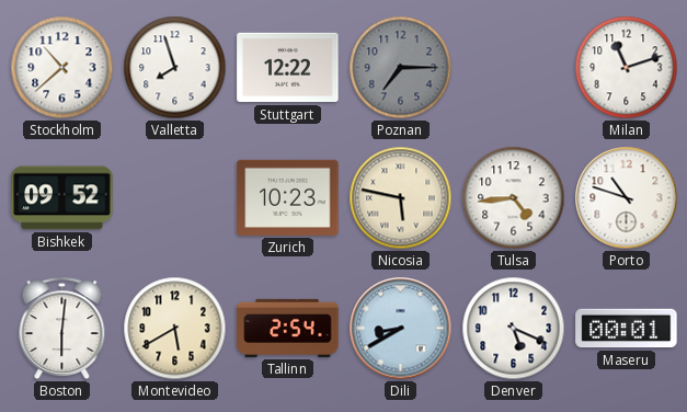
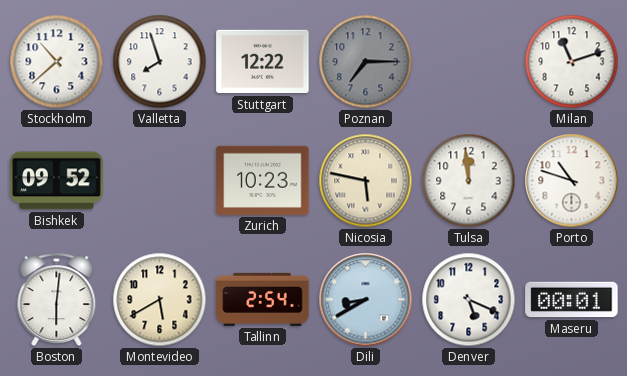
Tulsa: 4:44 -> 11:59
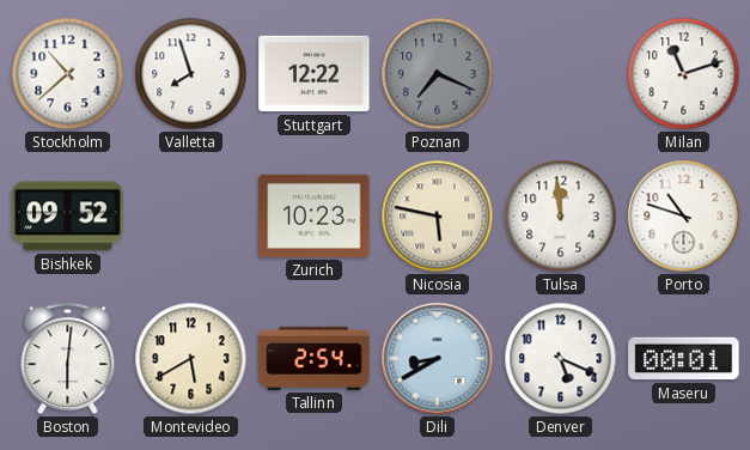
Poznan: 7:15 -> 7:19
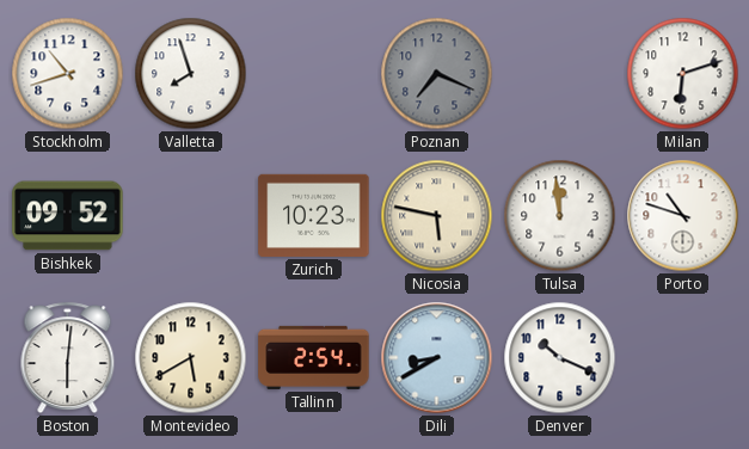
Stockholm: 10:38 -> 10:42
Stuttgart: 12:22 -> none
Milan: 11:12 -> 6:12
Denver: 5:19 -> 10:19
Maseru: 00:01 -> none
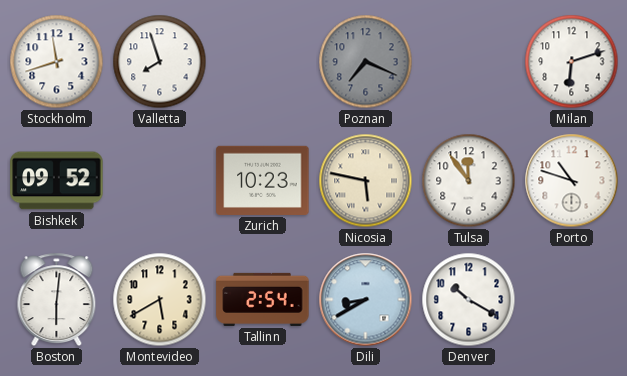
Stockholm: 10:42 -> 11:42
Tulsa: 11:59 -> 11:54
Denver: 10:19 -> 10:20
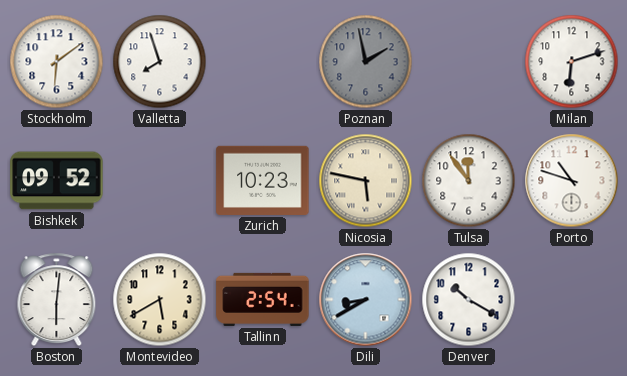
Stockholm: 11:42 -> 6:09
Poznan: 7:19 -> 1:58
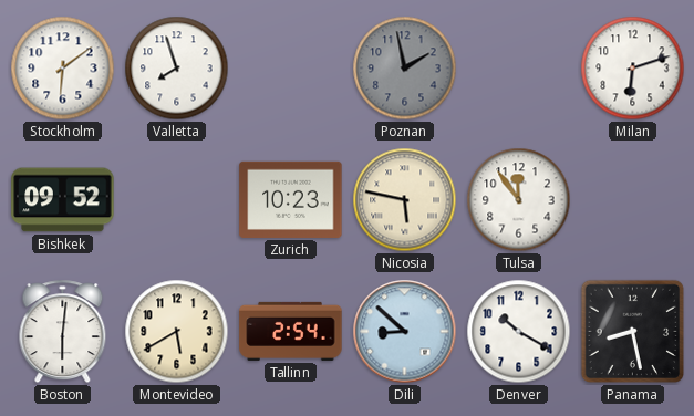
Porto: 10:48 -> none
Dili: 8:40 -> 8:52
Panama: none -> 8:28
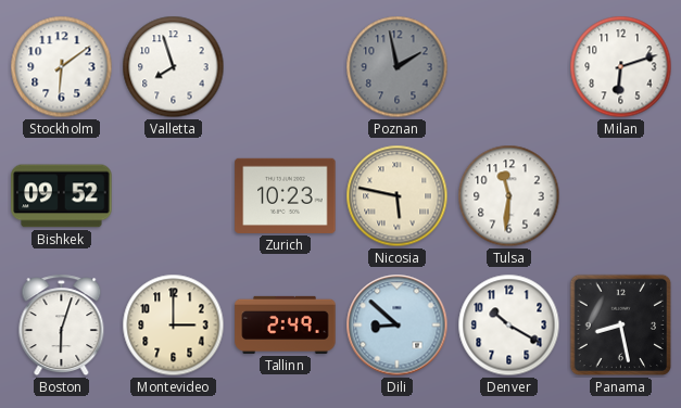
Tulsa: 11:54 -> 11:31
Boston: 6:01 -> 6:03
Montevideo: 5:40 -> 3:00
Tallinn: 2:54 -> 2:49
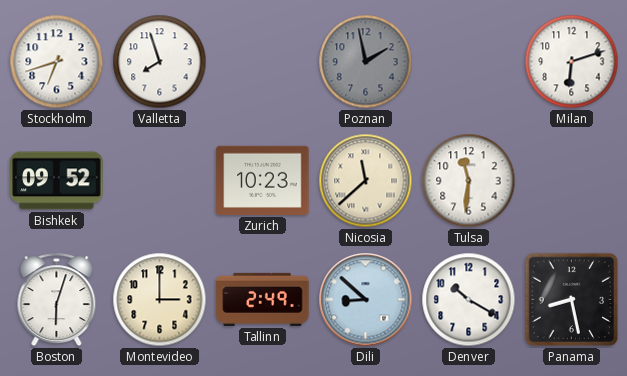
Stockholm: 6:09 -> 6:42
Nicosia: 5:47 -> 11:38
